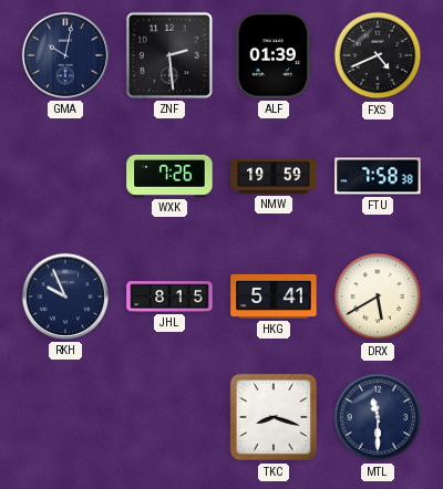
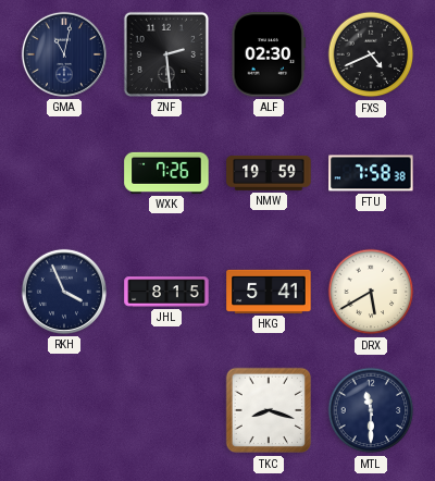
GMA: 10:02 -> 11:02
ALF: 01:39 -> 02:30
RKH: 9:56 -> 3:56
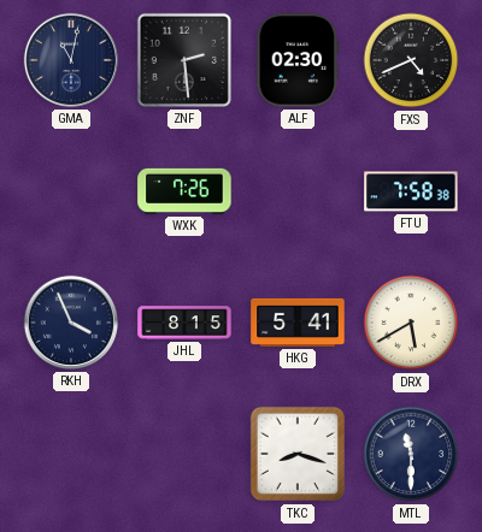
NMW: 19:59 -> none
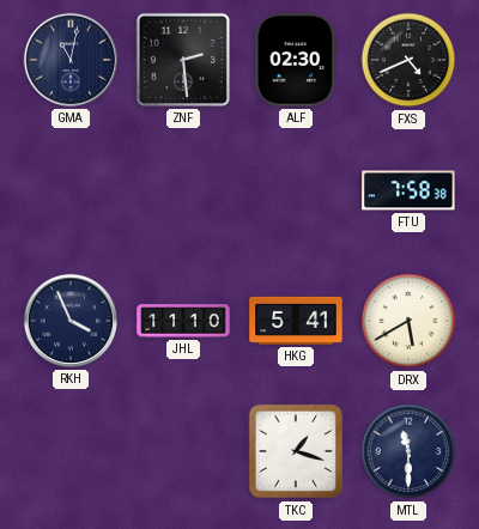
WXK: 7:26 -> none
JHL: 8:15 -> 11:10
TKC: 8:18 -> 1:18
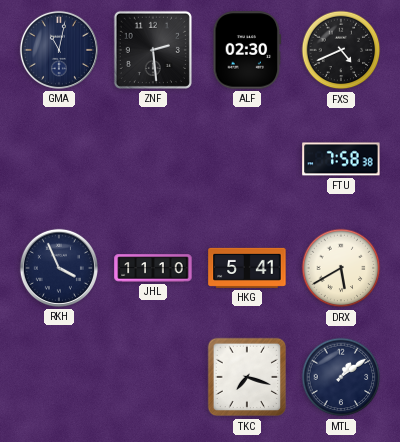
TKC: 1:18 -> 7:18
MTL: 11:30 -> 1:09
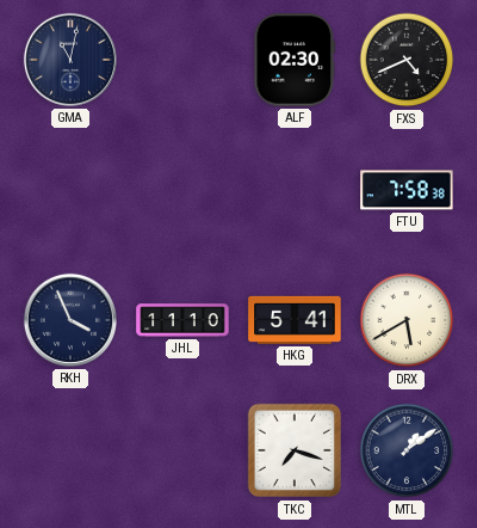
ZNF: 2:29 -> none
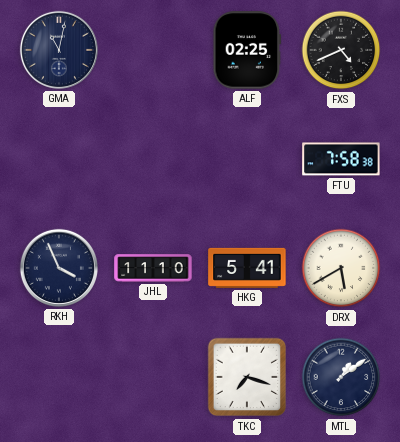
ALF: 02:30 -> 02:25
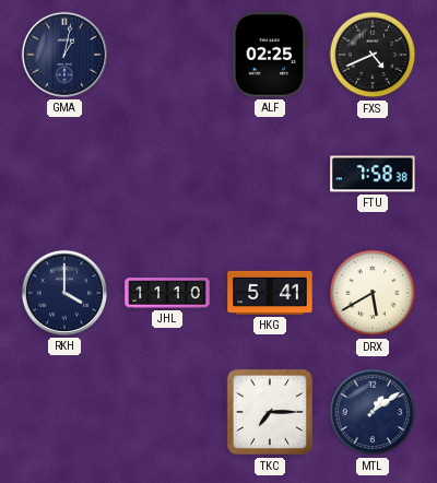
GMA: 11:02 -> 1:02
RKH: 3:56 -> 4:00
TKC: 7:18 -> 7:15
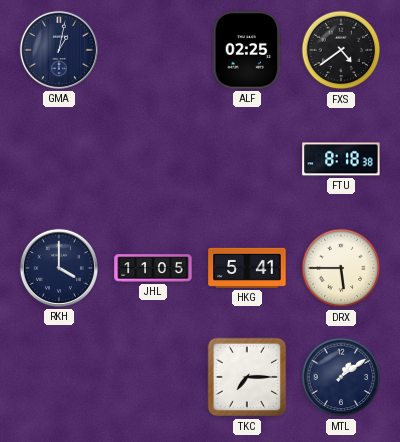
FXS: 4:41 -> 4:39
FTU: 7:58 -> 8:18
JHL: 11:10 -> 11:05
DRX: 5:40 -> 5:45
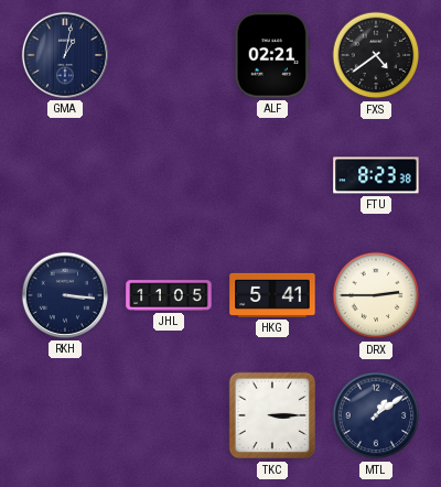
ALF: 02:25 -> 02:21
FTU: 8:18 -> 8:23
RKH: 4:00 -> 3:16
DRX: 5:45 -> 2:45
TKC: 7:15 -> 3:15
